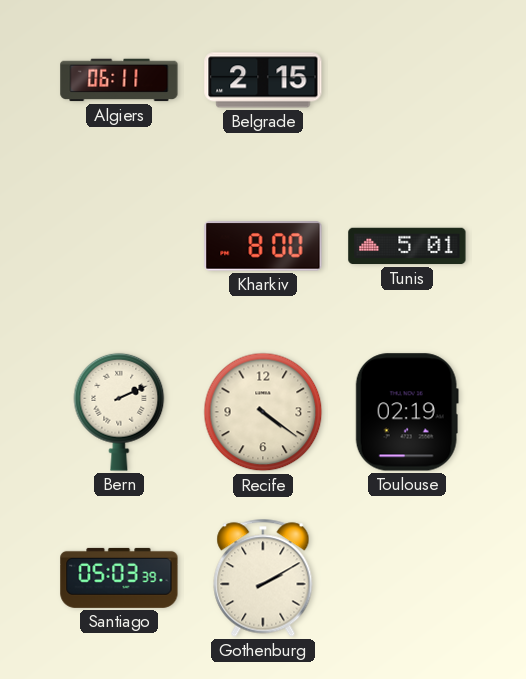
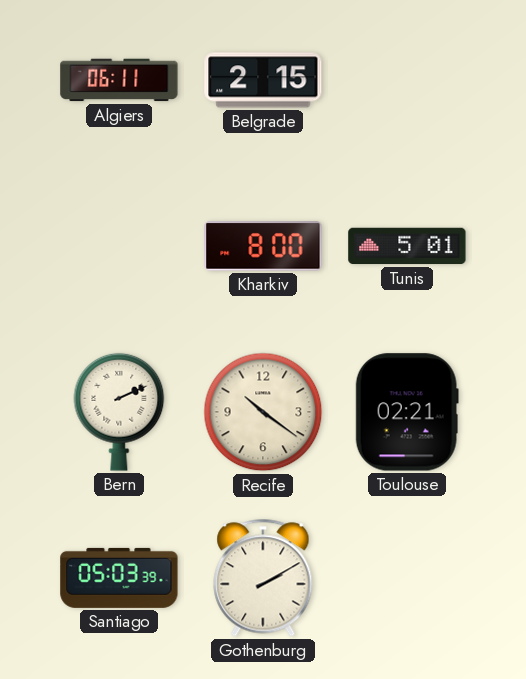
Recife: 4:21 -> 10:21
Toulouse: 02:19 -> 02:21
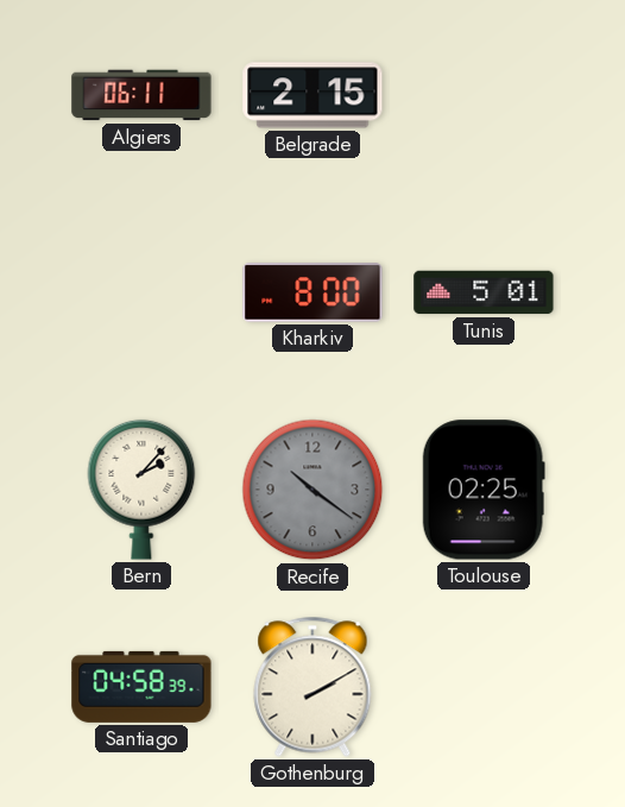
Bern: 2:11 -> 2:07
Recife dial: cream -> grey
Toulouse: 02:21 -> 02:25
Santiago: 05:03 -> 04:58
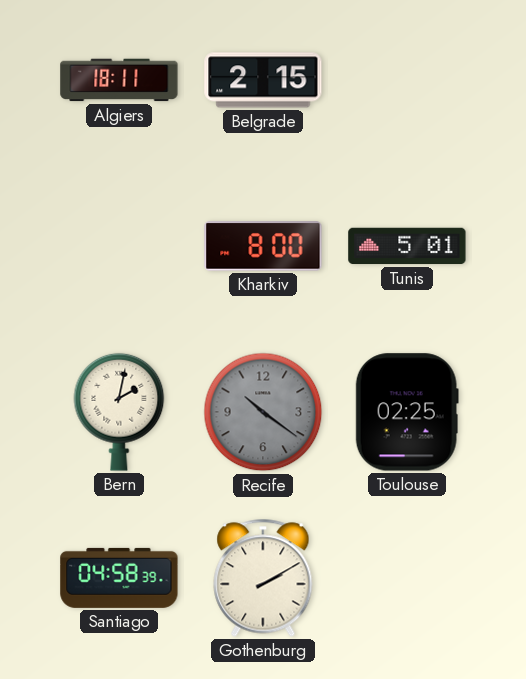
Algiers: 06:11 -> 18:11
Bern: 2:07 -> 2:02
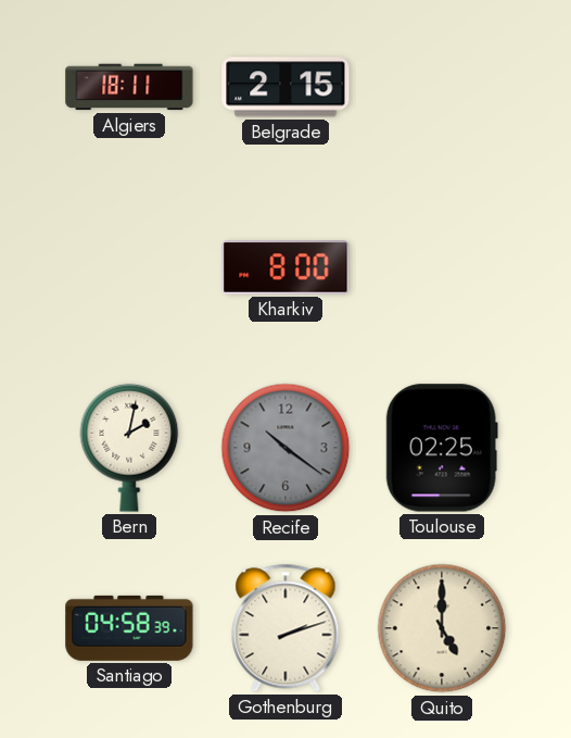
Tunis: 5:01 -> none
Gothenburg: 2:10 -> 2:12
Quito: none -> 5:00
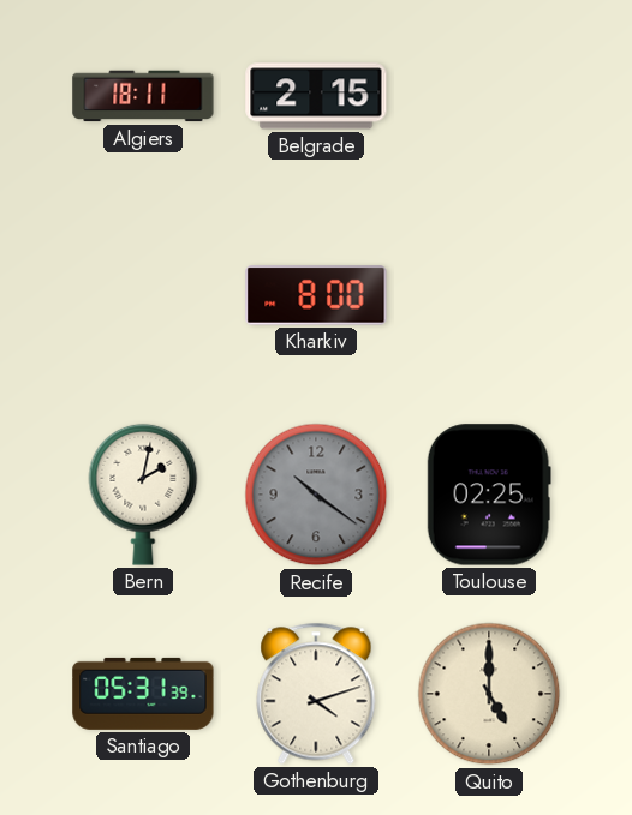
Santiago: 04:58 -> 05:31
Gothenburg: 2:12 -> 4:12
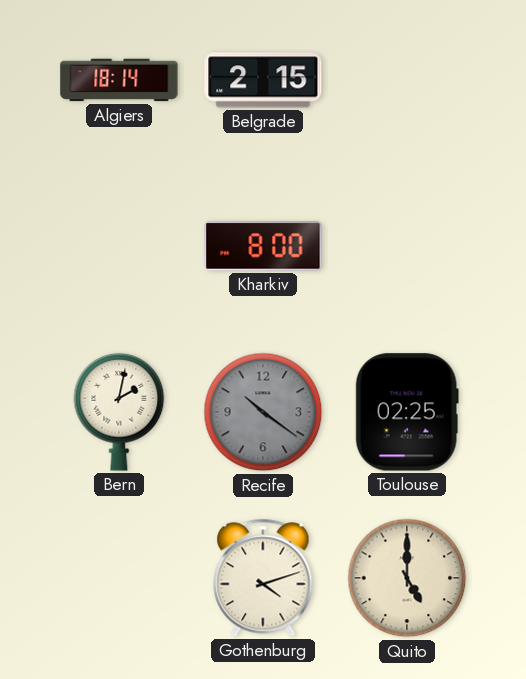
Algiers: 18:11 -> 18:14
Santiago: 05:31 -> none
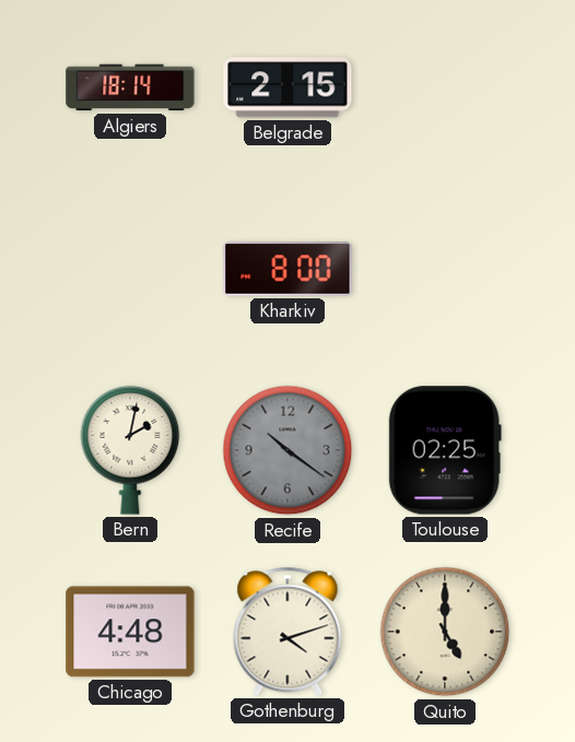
Chicago: none -> 4:48
